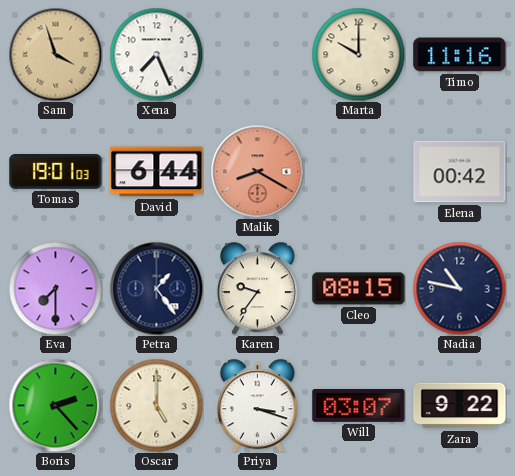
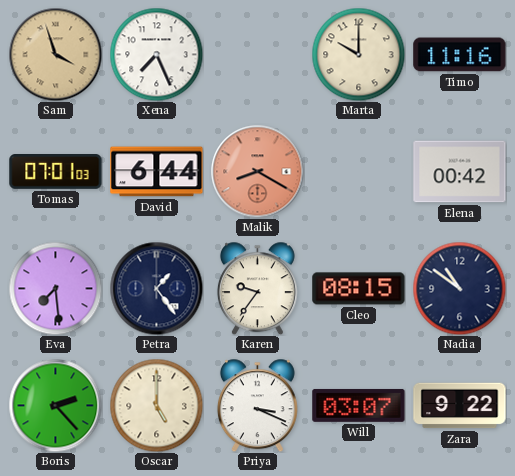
Tomas: 19:01 -> 07:01
Eva: 7:30 -> 7:29
Nadia: 10:47 -> 10:51
Priya: 3:18 -> 3:19
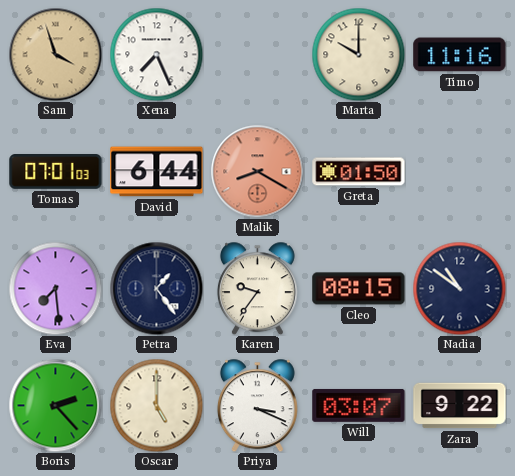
Greta: none -> 01:50
Elena: 00:42 -> none
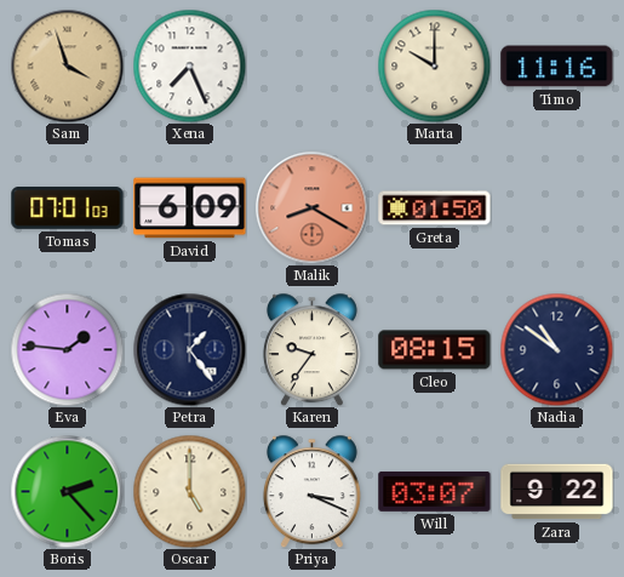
David: 6:44 -> 6:09
Eva: 7:29 -> 1:46
